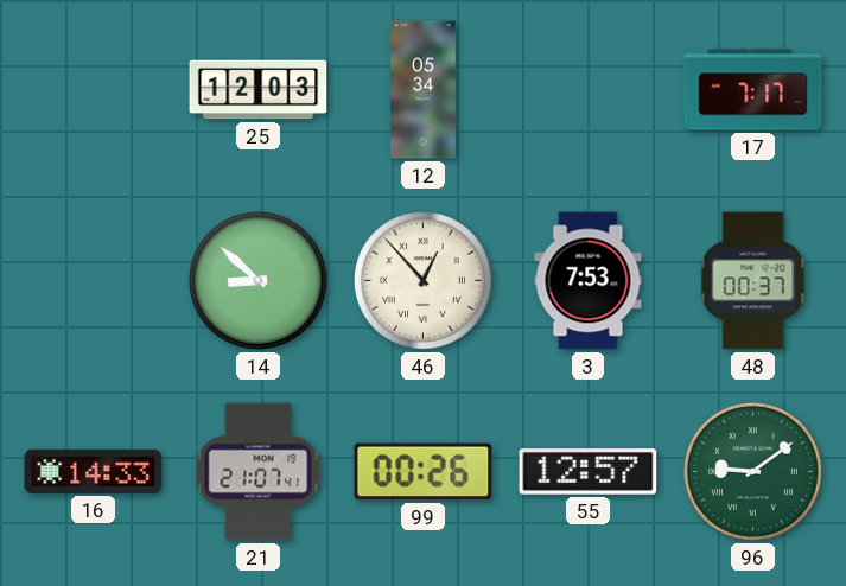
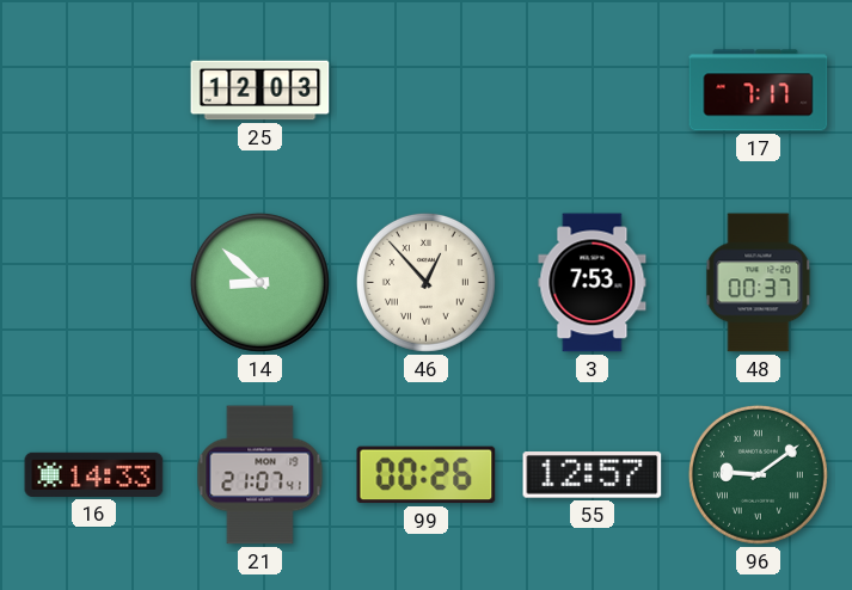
12: 05:34 -> none
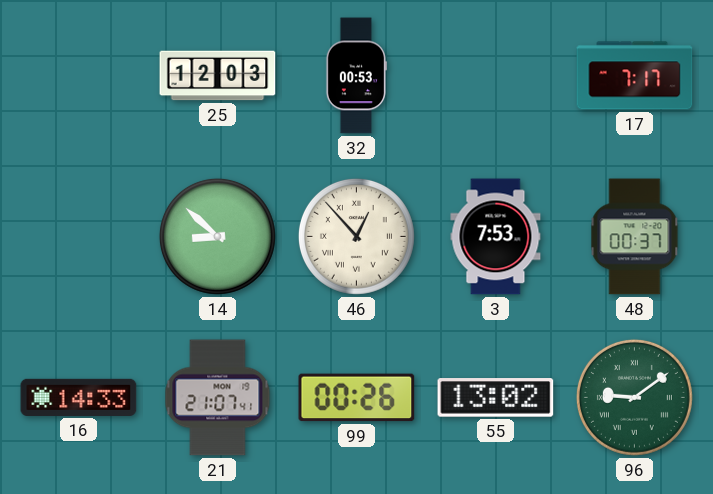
32: none -> 00:53
55: 12:57 -> 13:02
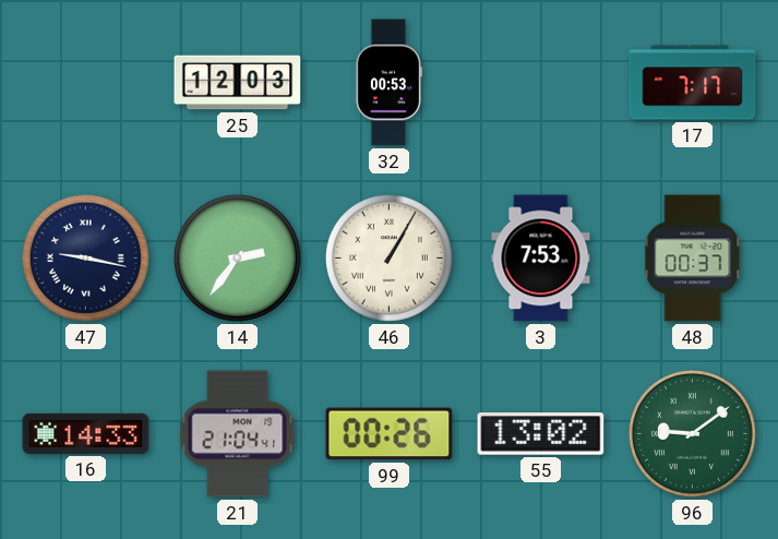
47: none -> 9:17
14: 8:52 -> 2:36
46: 12:53 -> 1:05
21: 21:07 -> 21:04
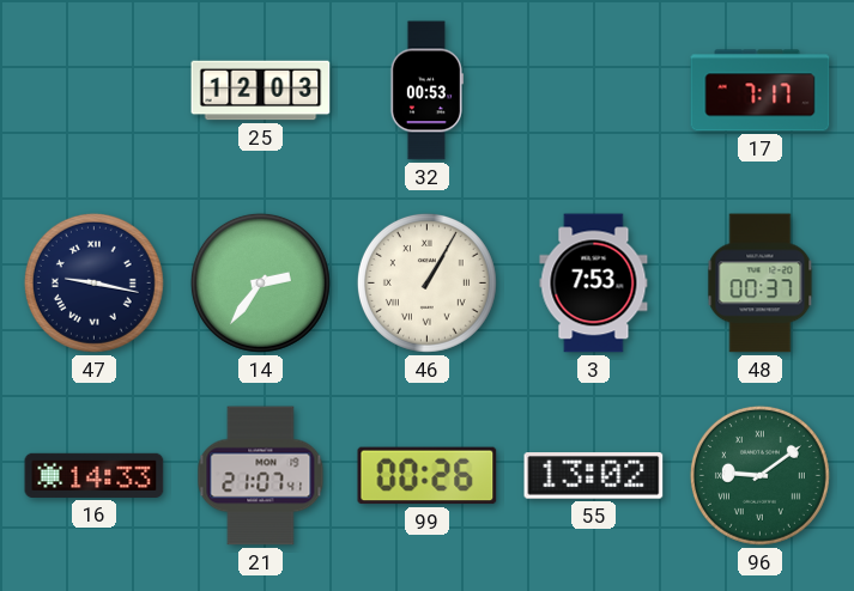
21: 21:04 -> 21:07
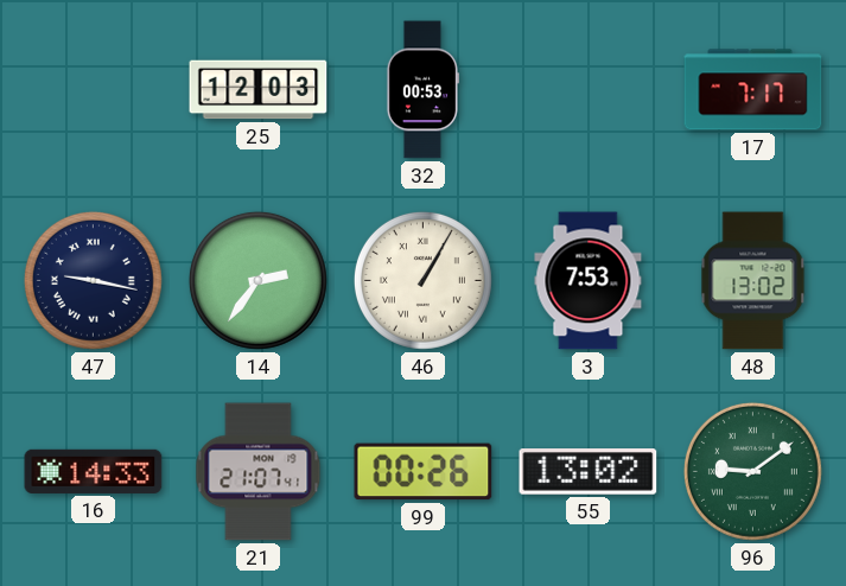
48: 00:37 -> 13:02
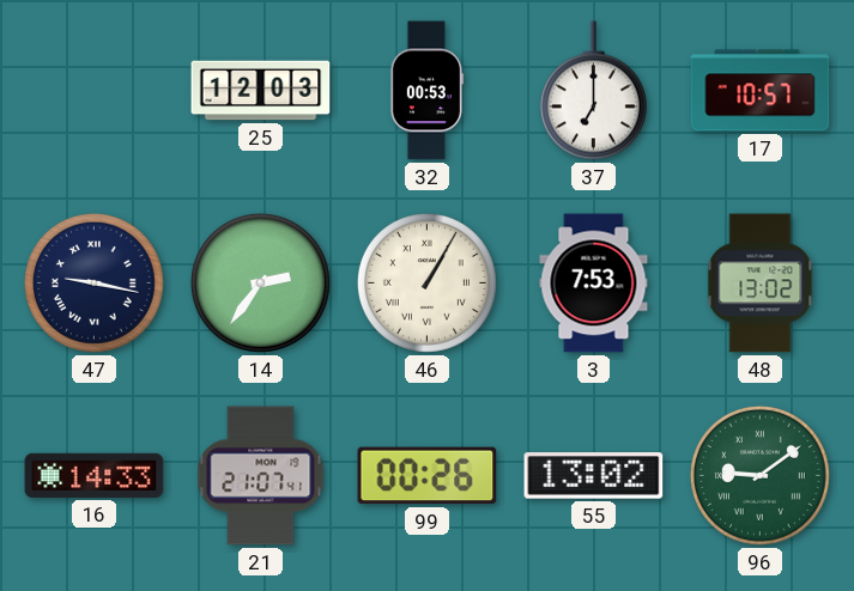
37: none -> 7:00
17: 7:17 -> 10:57
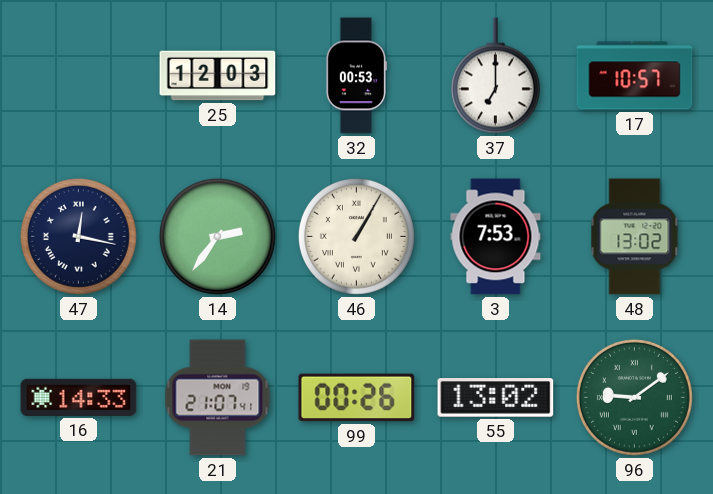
47: 9:17 -> 12:17
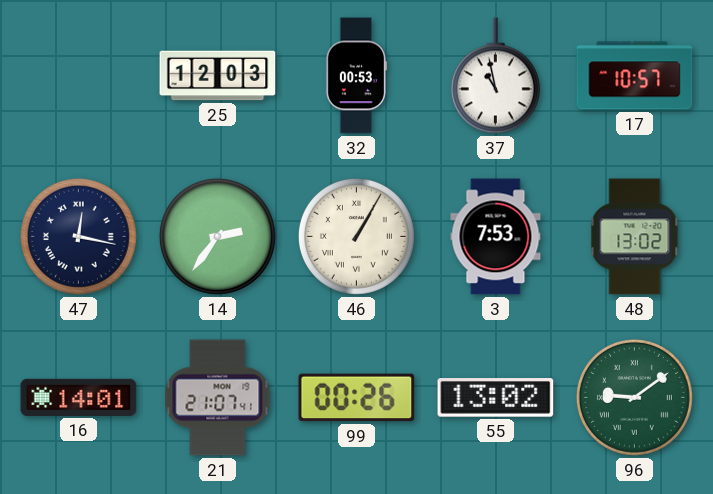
37: 7:00 -> 10:58
16: 14:33 -> 14:01
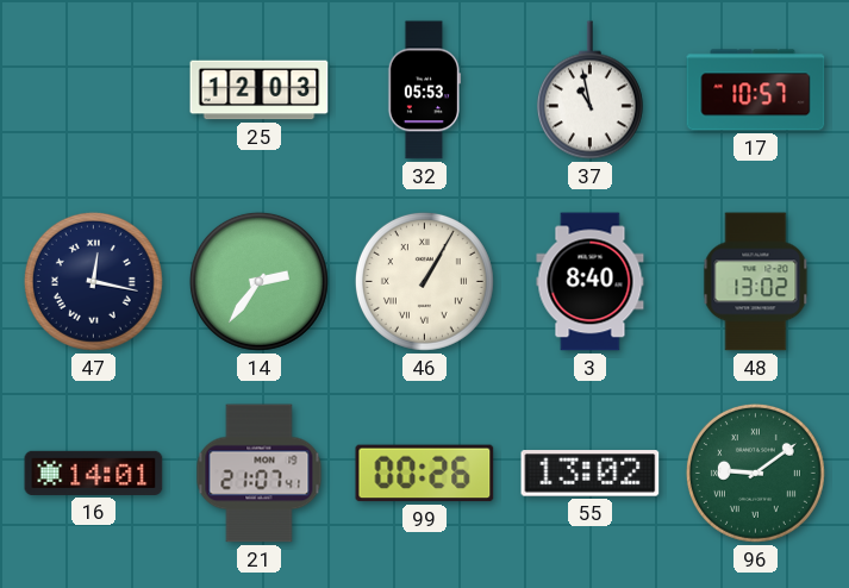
32: 00:53 -> 05:53
3: 7:53 -> 8:40
